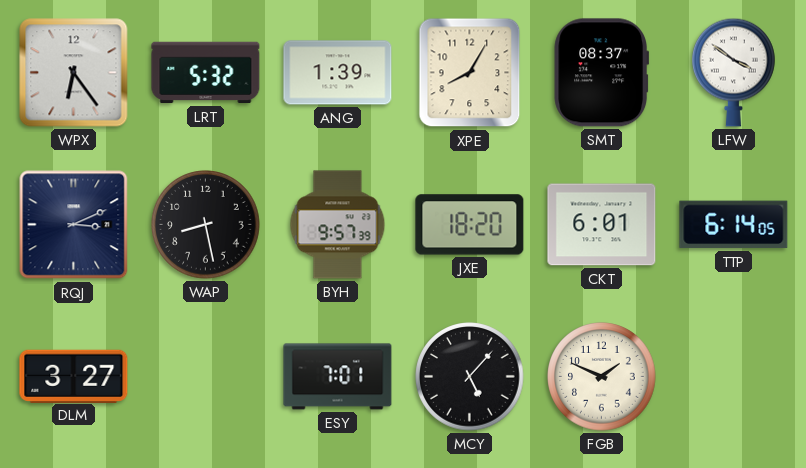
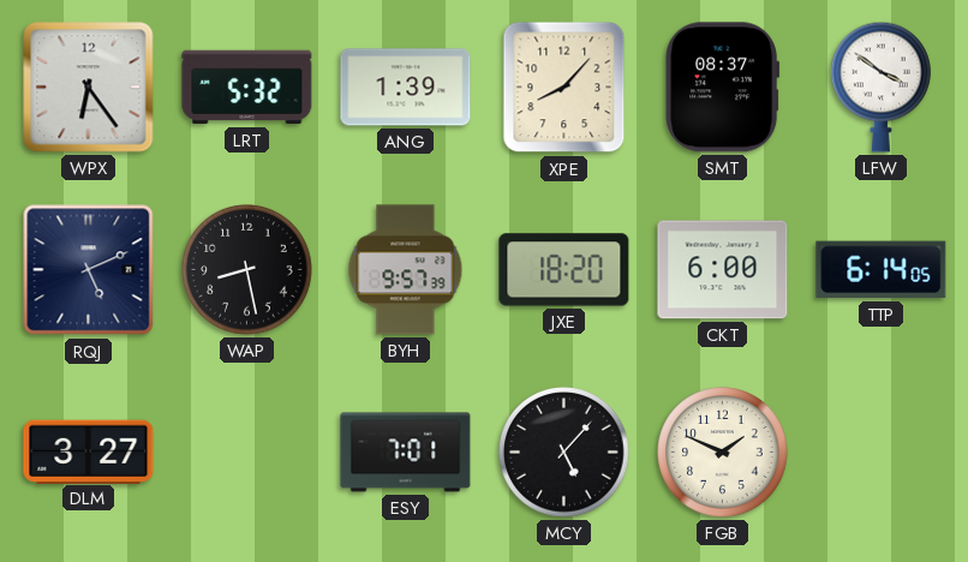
XPE: 8:05 -> 8:07
RQJ: 3:11 -> 5:11
CKT: 6:01 -> 6:00
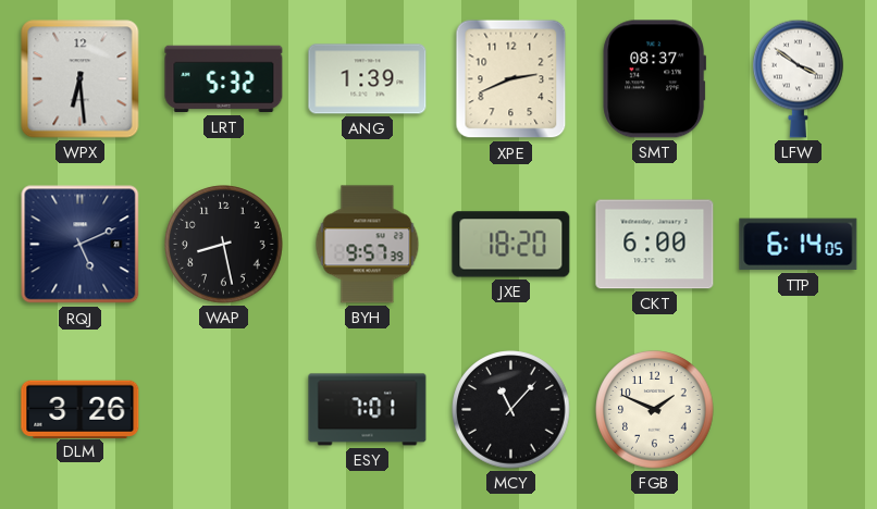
WPX: 6:24 -> 6:29
XPE: 8:07 -> 2:41
DLM: 3:27 -> 3:26
MCY: 5:07 -> 11:07
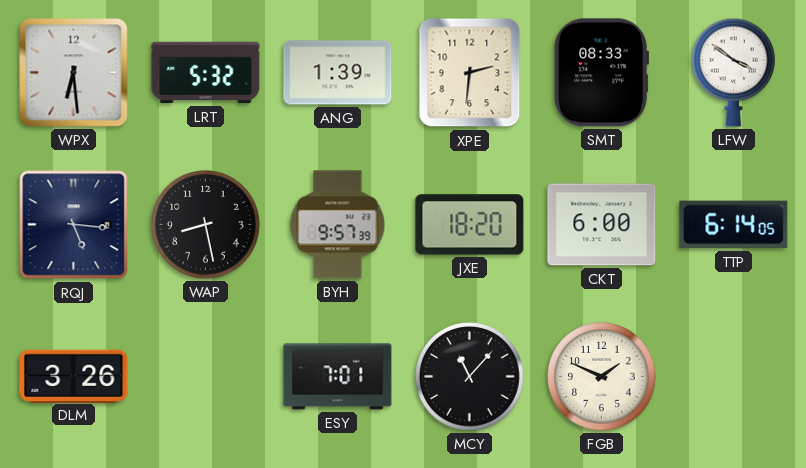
XPE: 2:41 -> 2:31
SMT: 08:37 -> 08:33
RQJ: 5:11 -> 5:16
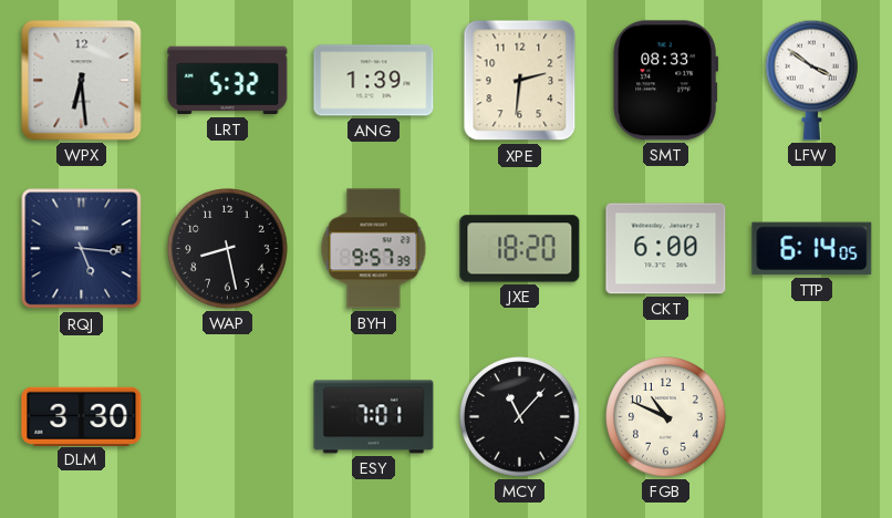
DLM: 3:26 -> 3:30
FGB: 1:49 -> 10:49
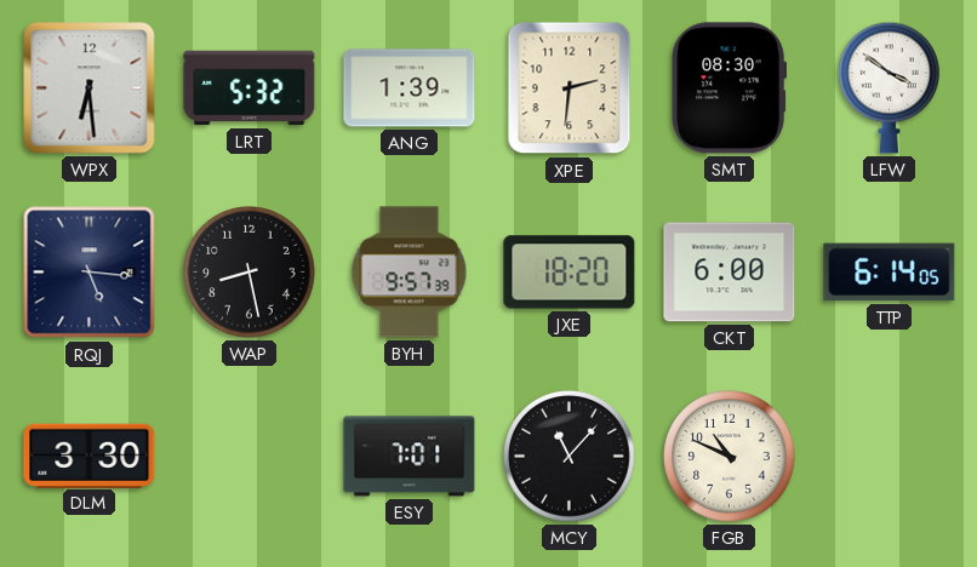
SMT: 08:33 -> 08:30
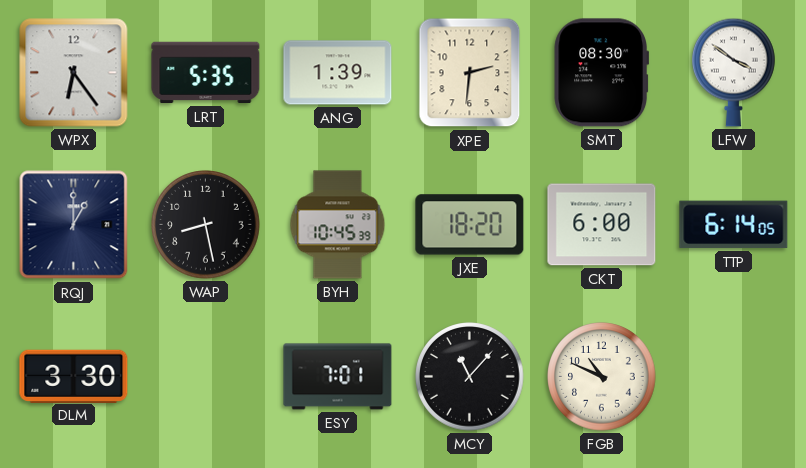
WPX: 6:29 -> 6:24
LRT: 5:32 -> 5:35
RQJ: 5:16 -> 1:00
BYH: 9:57 -> 10:45
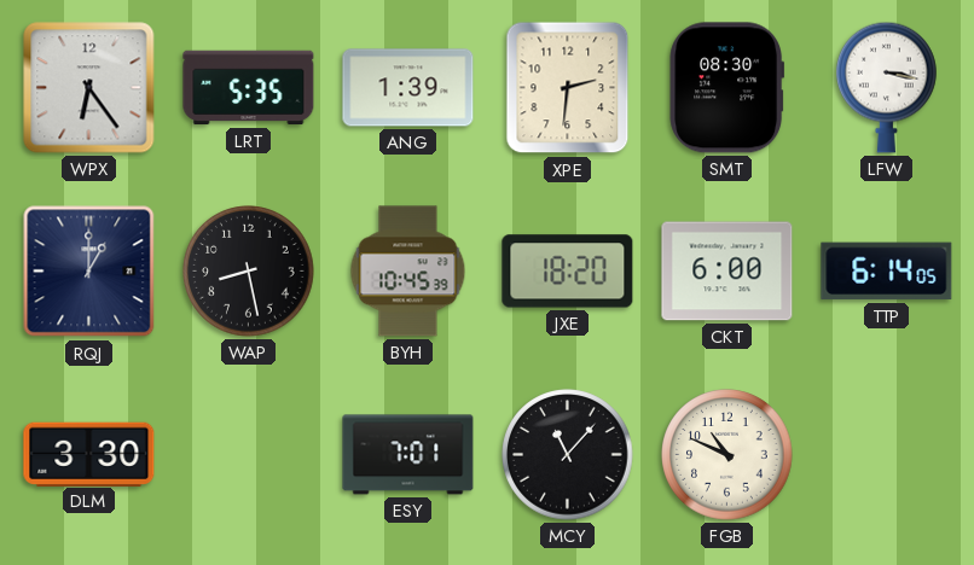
LFW: 3:51 -> 3:17
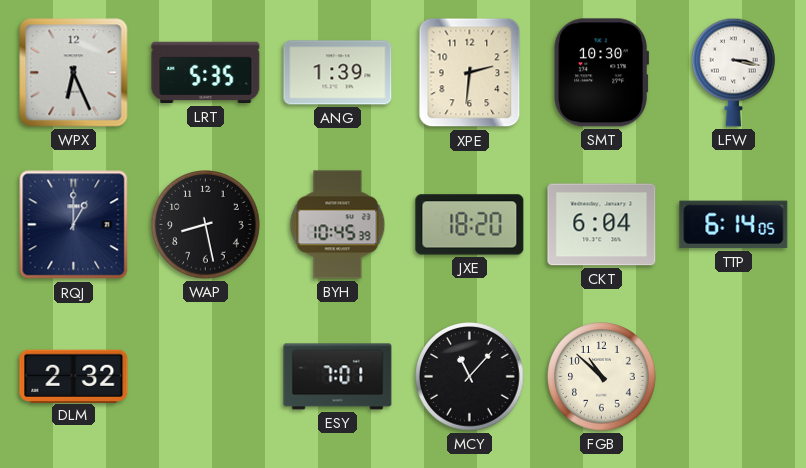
WPX: 6:24 -> 6:26
SMT: 08:30 -> 10:30
CKT: 6:00 -> 6:04
DLM: 3:30 -> 2:32
FGB: 10:49 -> 10:52
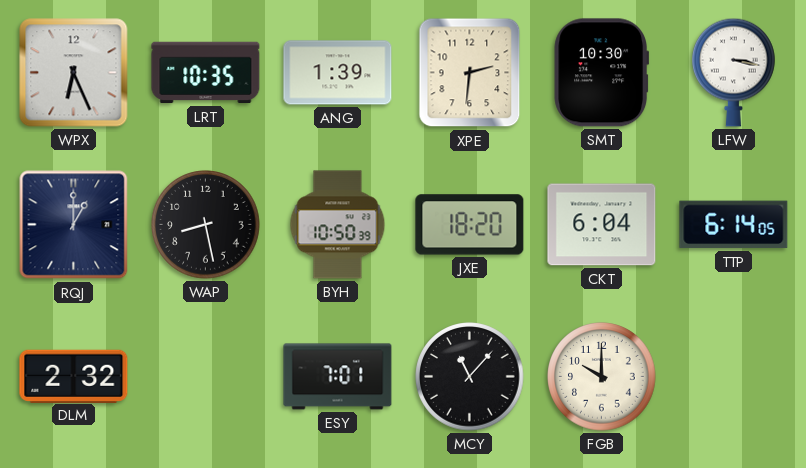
LRT: 5:35 -> 10:35
BYH: 10:45 -> 10:50
FGB: 10:52 -> 10:00
